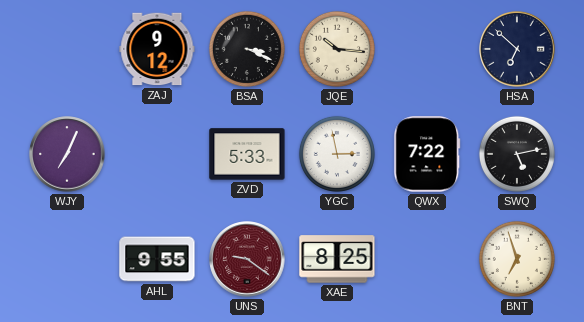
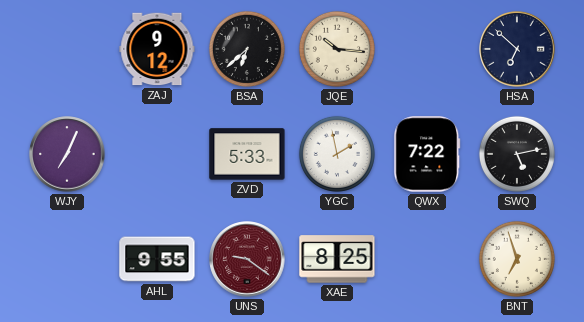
BSA: 3:19 -> 6:38
YGC: 2:58 -> 1:58
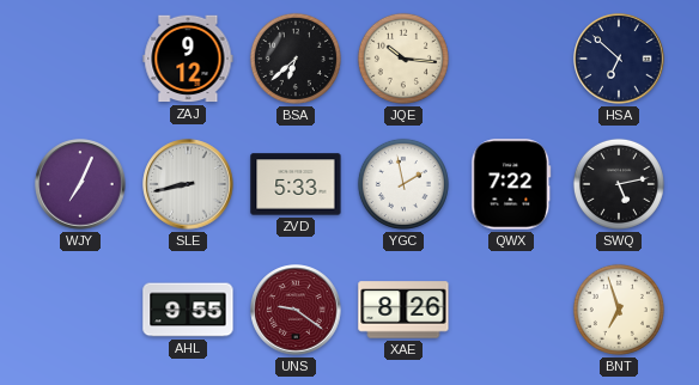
SLE: none -> 8:43
XAE: 8:25 -> 8:26
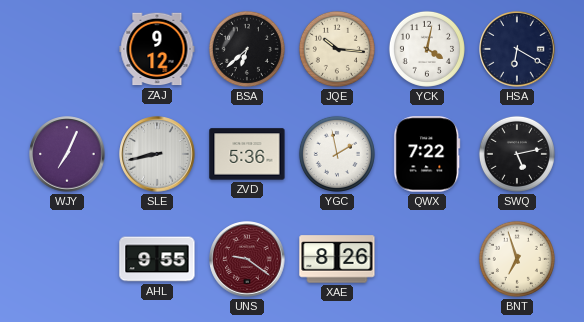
YCK: none -> 4:02
HSA: 6:52 -> 6:20
ZVD: 5:33 -> 5:36
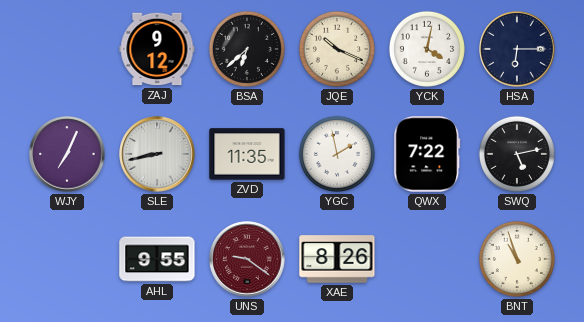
JQE: 10:16 -> 10:19
HSA: 6:20 -> 6:15
ZVD: 5:36 -> 11:35
BNT: 6:57 -> 10:57
